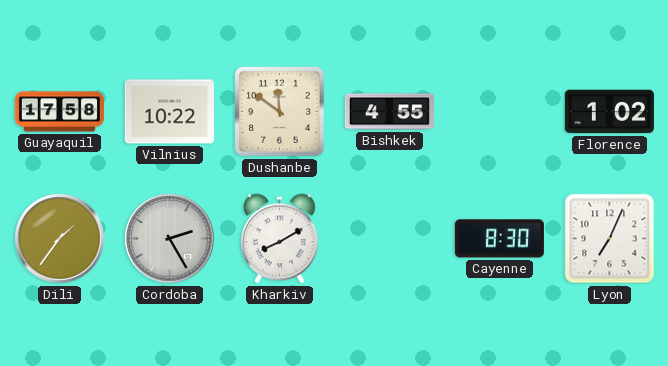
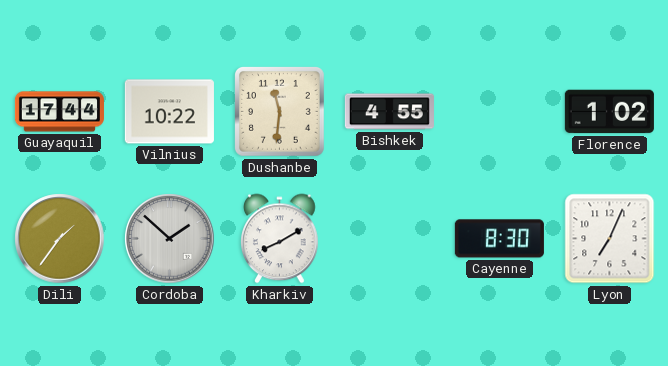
Guayaquil: 17:58 -> 17:44
Dushanbe: 11:51 -> 11:31
Cordoba: 2:25 -> 1:52
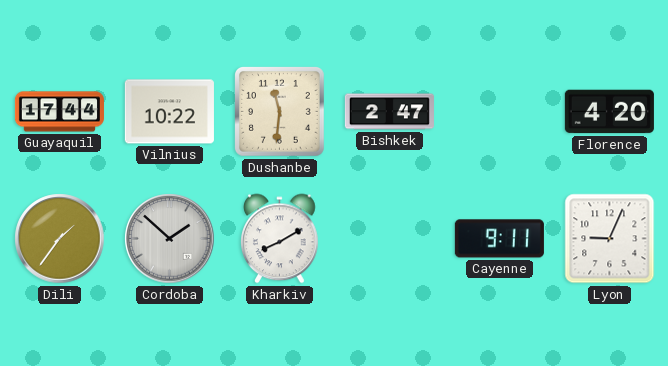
Bishkek: 4:55 -> 2:47
Florence: 1:02 -> 4:20
Cayenne: 8:30 -> 9:11
Lyon: 7:04 -> 9:04
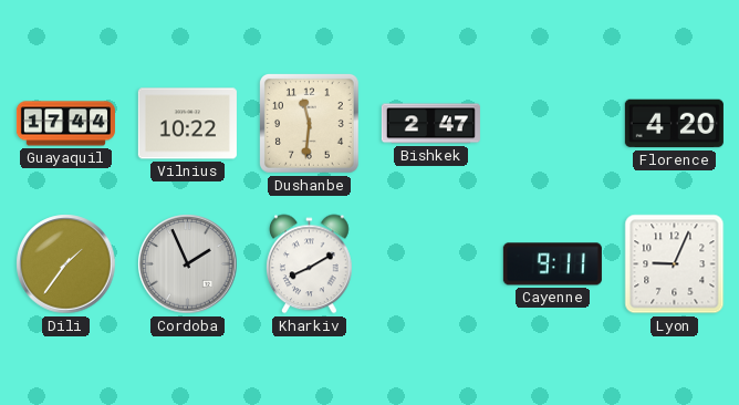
Cordoba: 1:52 -> 1:56
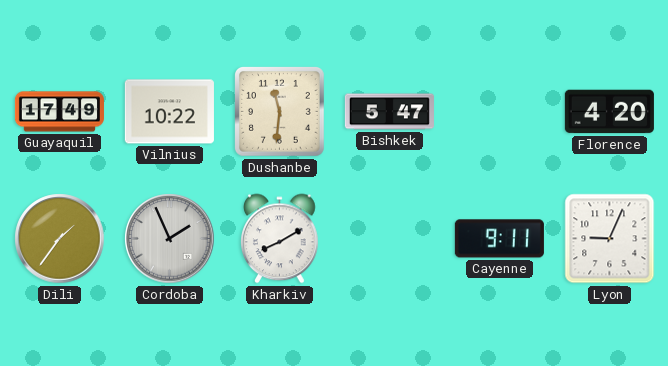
Guayaquil: 17:44 -> 17:49
Bishkek: 2:47 -> 5:47
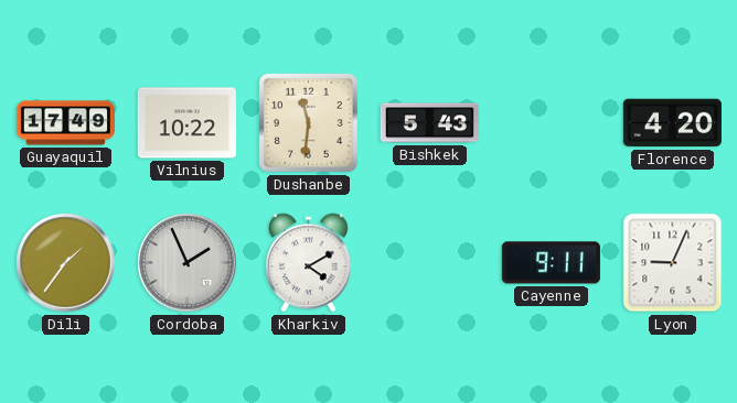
Bishkek: 5:47 -> 5:43
Kharkiv: 8:10 -> 4:10
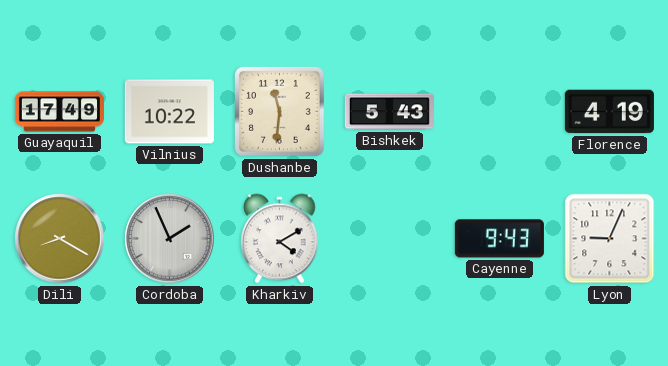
Florence: 4:20 -> 4:19
Dili: 1:36 -> 8:20
Cayenne: 9:11 -> 9:43
